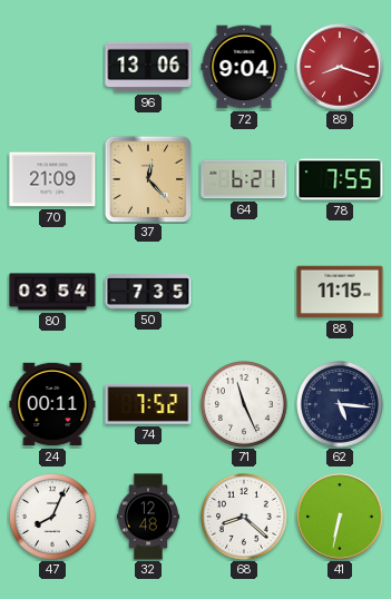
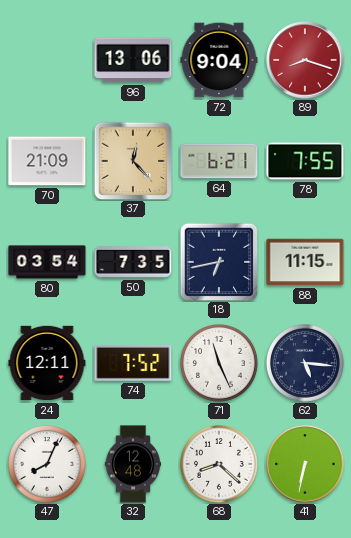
18: none -> 6:43
24: 00:11 -> 12:11
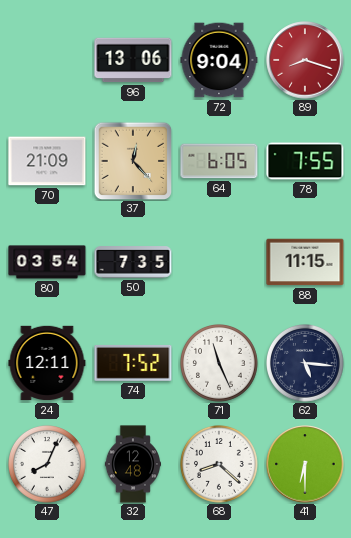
64: 6:21 -> 6:05
18: 6:43 -> none
41: 6:32 -> 6:30
